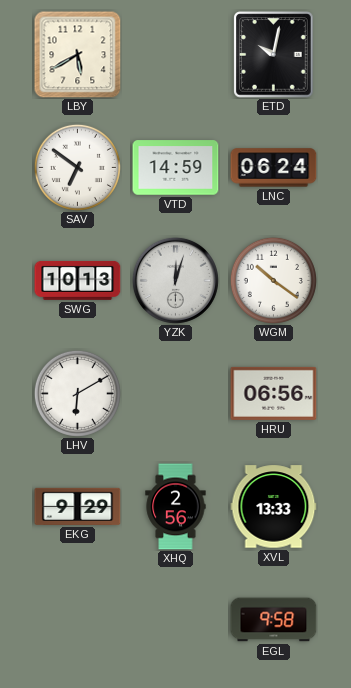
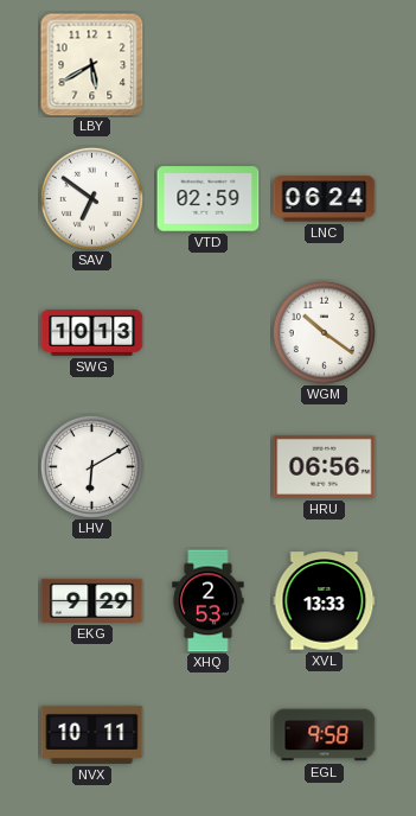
ETD: 10:02 -> none
VTD: 14:59 -> 02:59
YZK: 12:03 -> none
XHQ: 2:56 -> 2:53
NVX: none -> 10:11
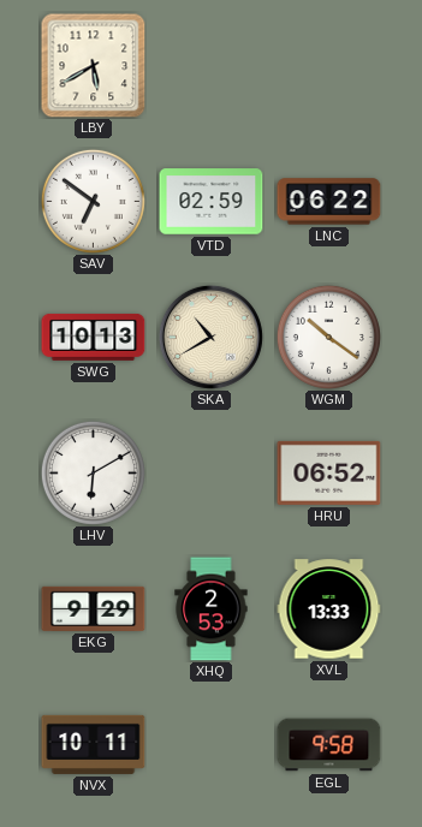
LNC: 06:24 -> 06:22
SKA: none -> 10:40
HRU: 06:56 -> 06:52
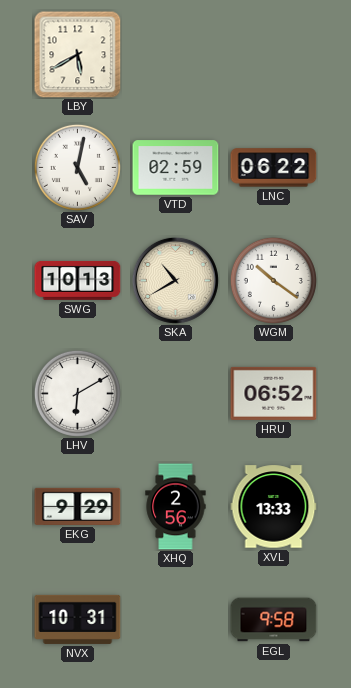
SAV: 6:51 -> 5:02
XHQ: 2:53 -> 2:56
NVX: 10:11 -> 10:31
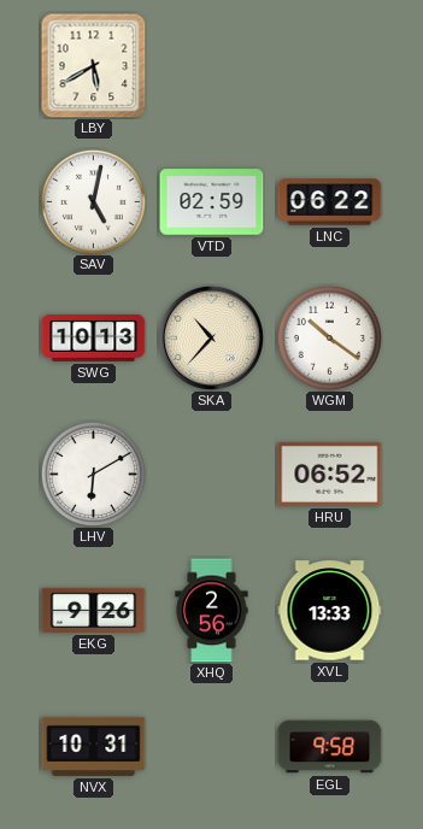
SKA: 10:40 -> 10:37
EKG: 9:29 -> 9:26
